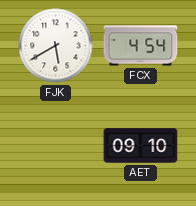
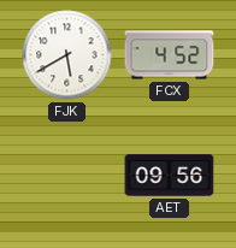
FCX: 4:54 -> 4:52
AET: 09:10 -> 09:56
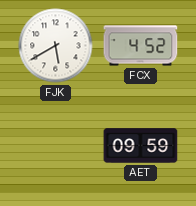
AET: 09:56 -> 09:59
